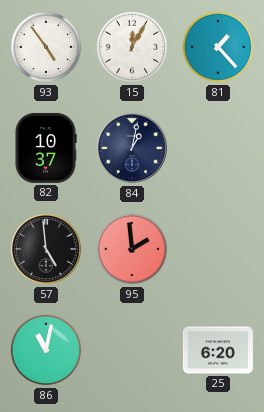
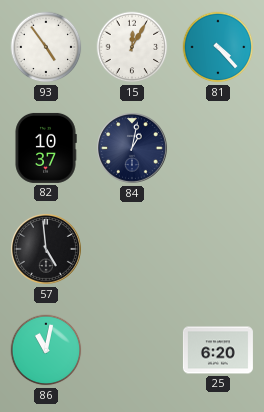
81: 1:23 -> 4:23
95: 1:59 -> none
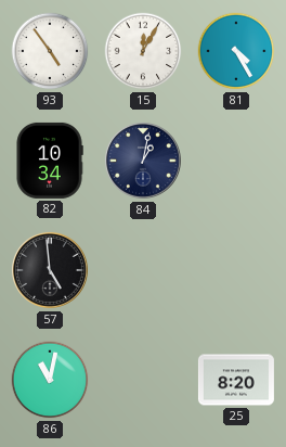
81: 4:23 -> 4:25
82: 10:37 -> 10:34
25: 6:20 -> 8:20
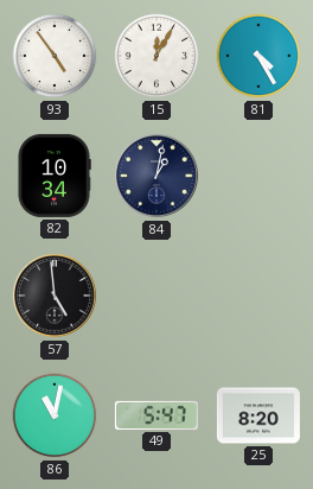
49: none -> 5:47
